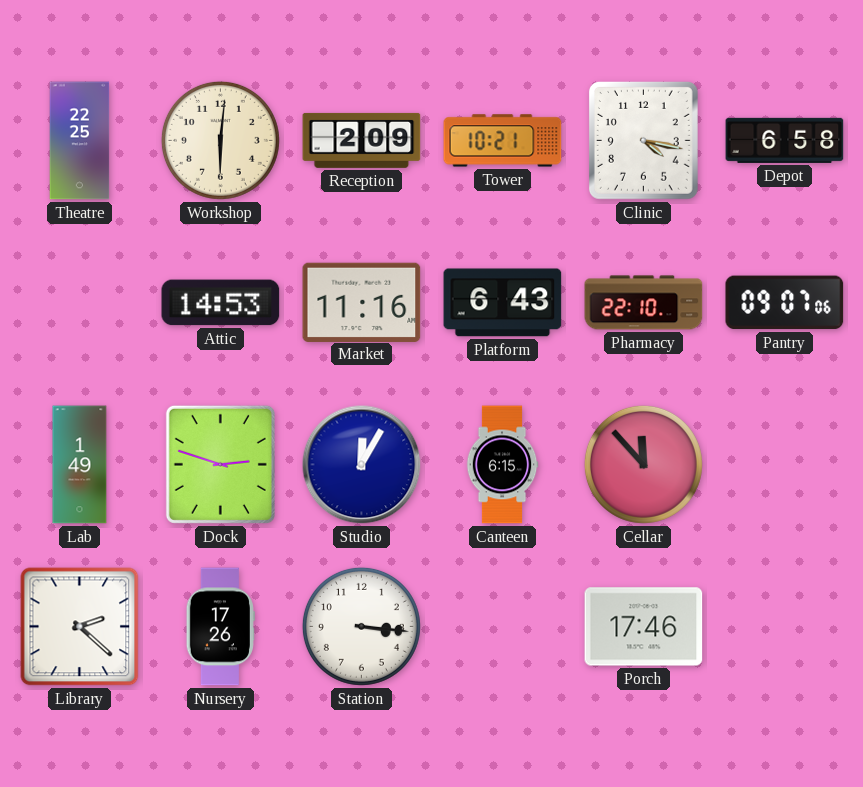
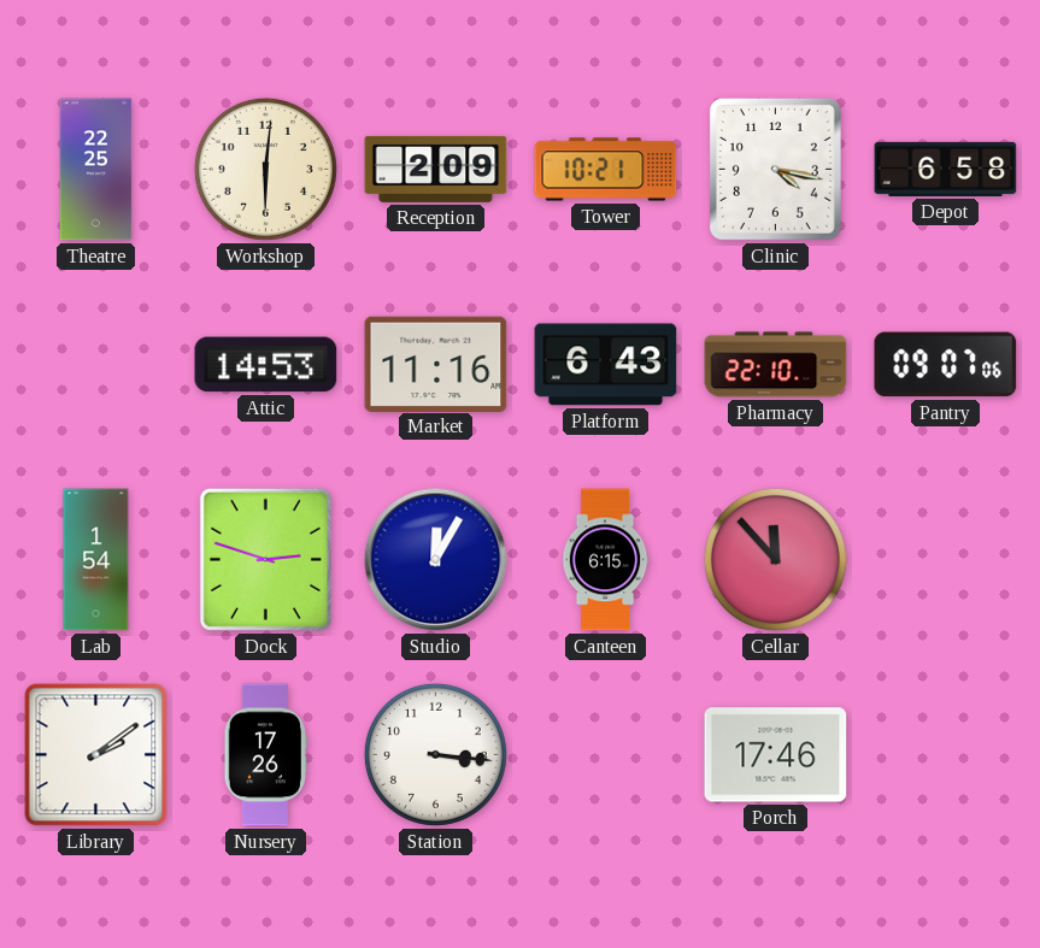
Lab: 1:49 -> 1:54
Library: 2:22 -> 2:09
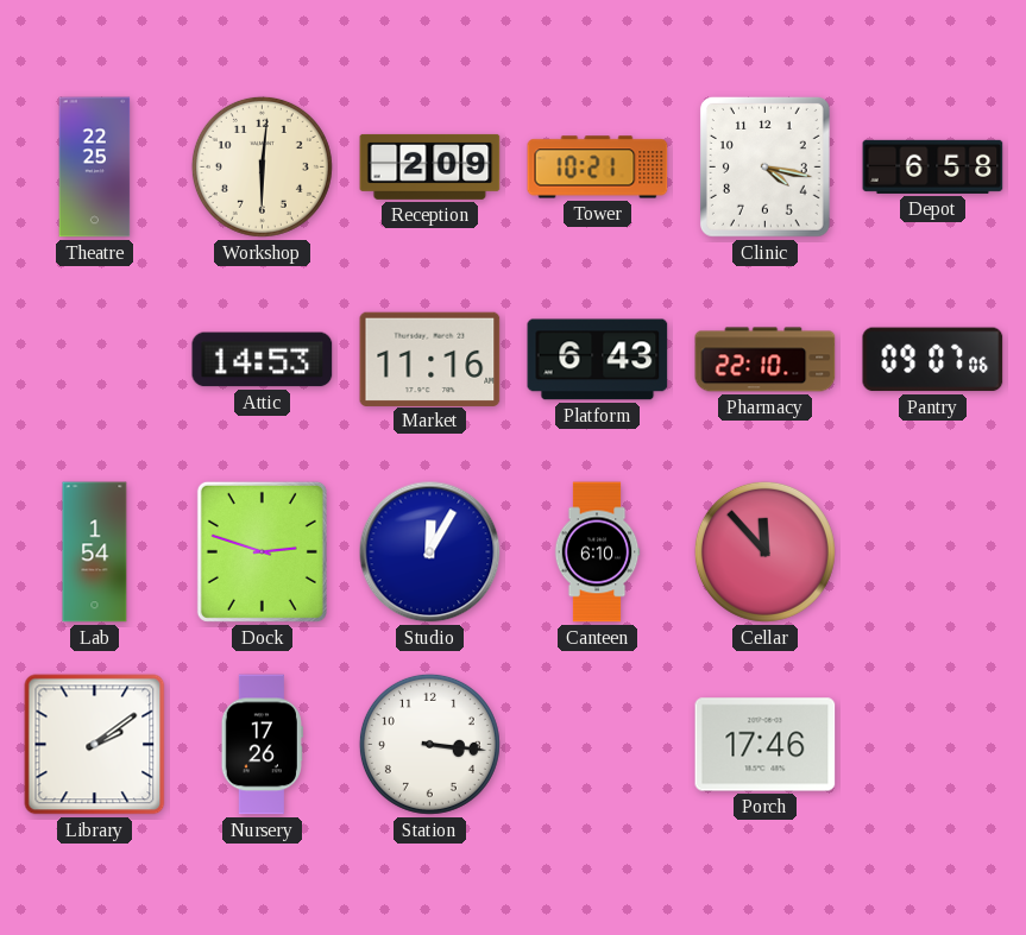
Canteen: 6:15 -> 6:10
